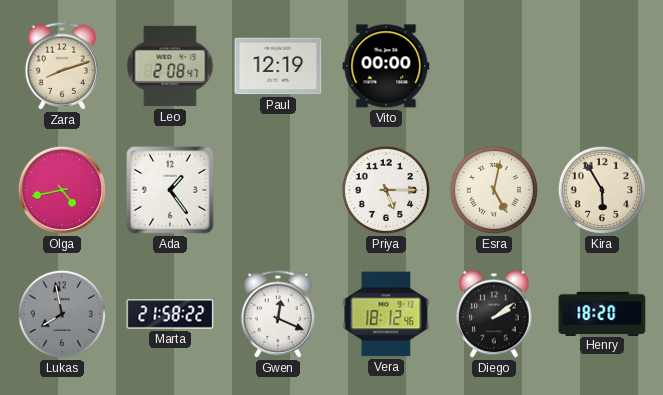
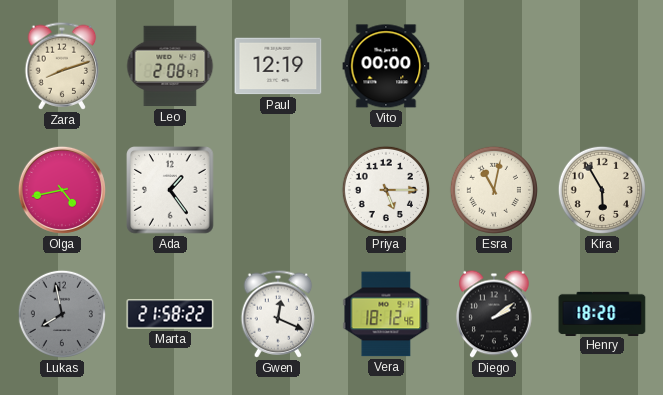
Esra: 5:02 -> 11:02
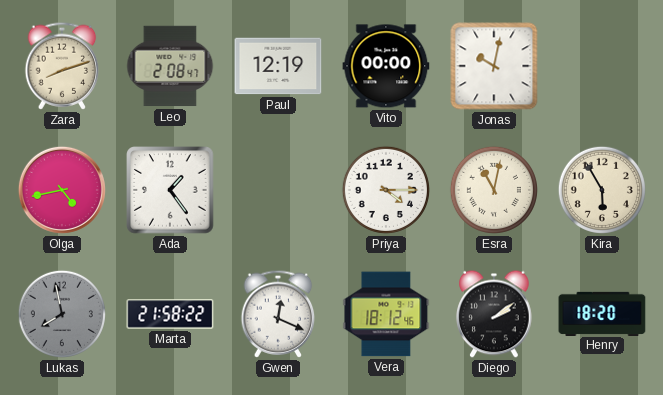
Jonas: none -> 10:02
Priya: 5:15 -> 4:15
